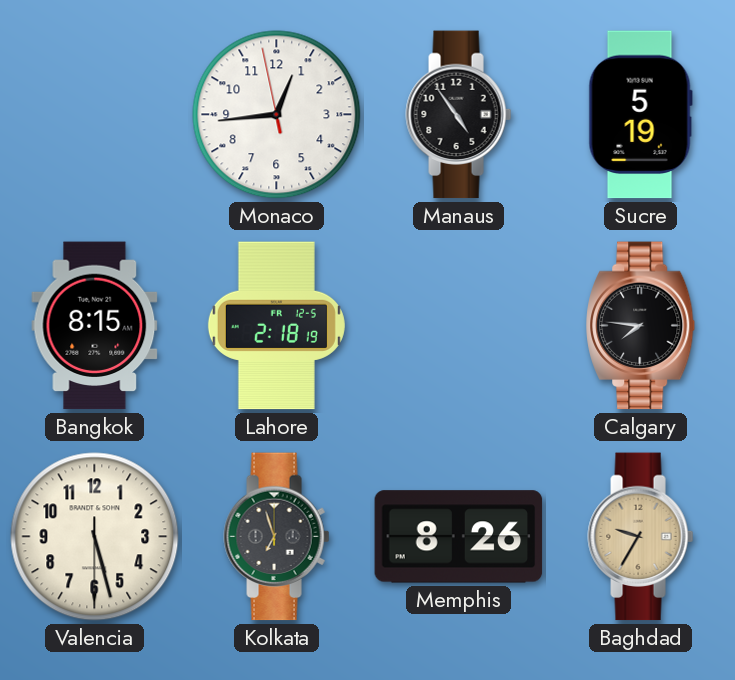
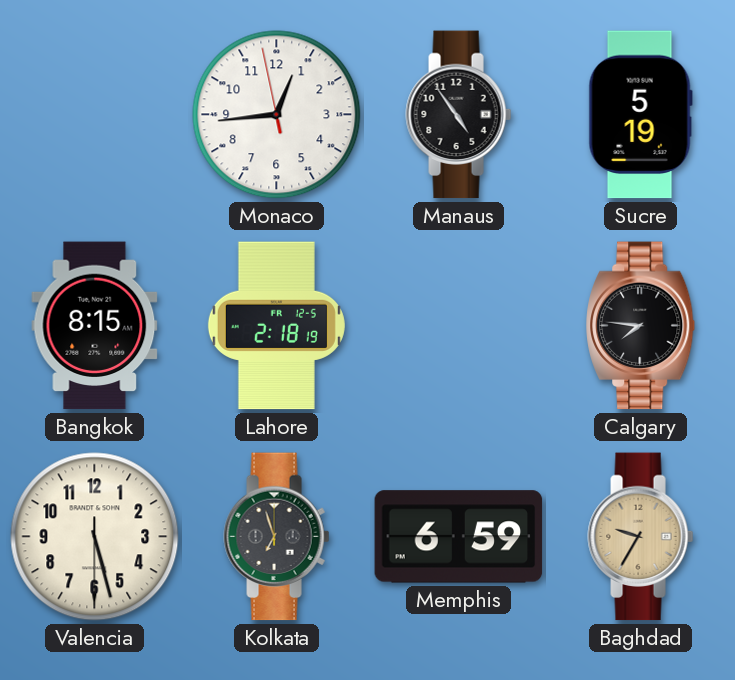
Memphis: 8:26 -> 6:59
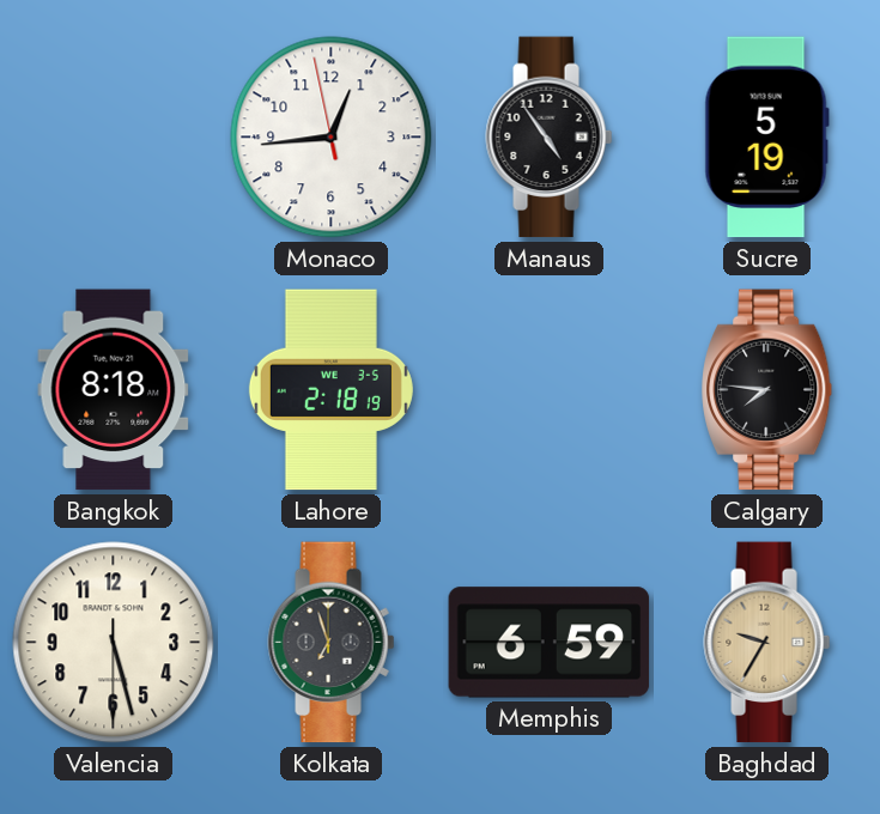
Bangkok: 8:15 -> 8:18
Lahore date: FR 12-5 -> WE 3-5
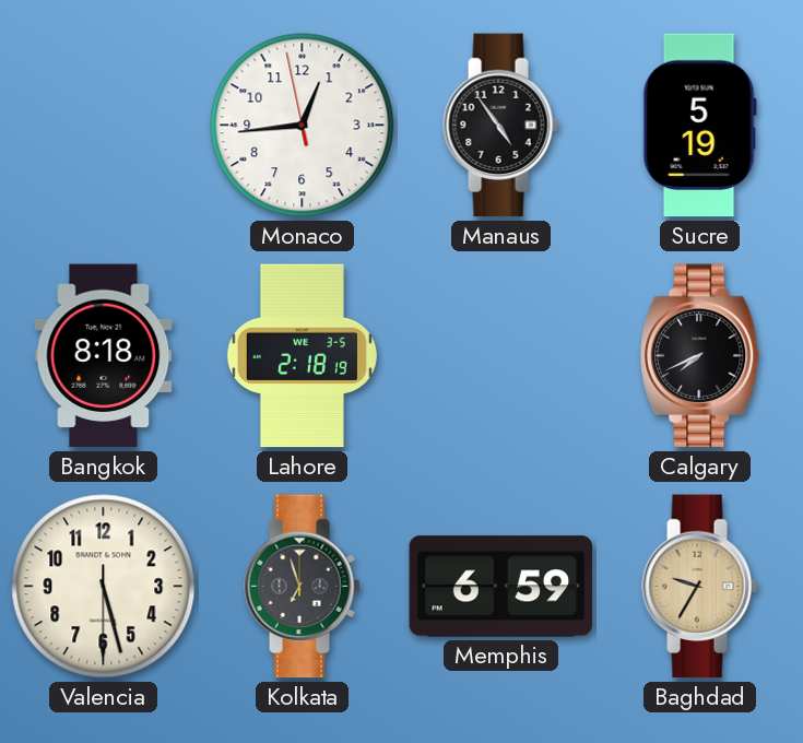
Calgary: 7:46 -> 7:41
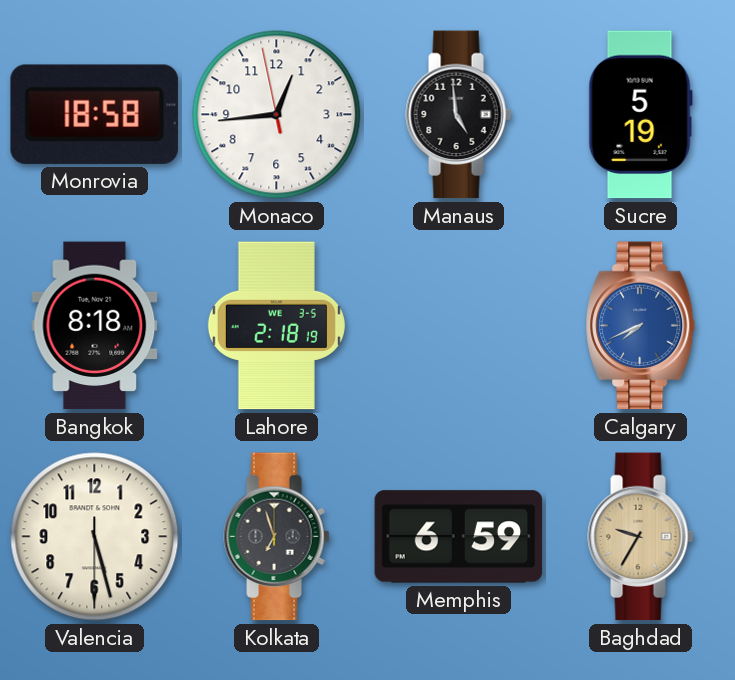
Monrovia: none -> 18:58
Manaus: 4:54 -> 4:59
Calgary dial: black -> blue
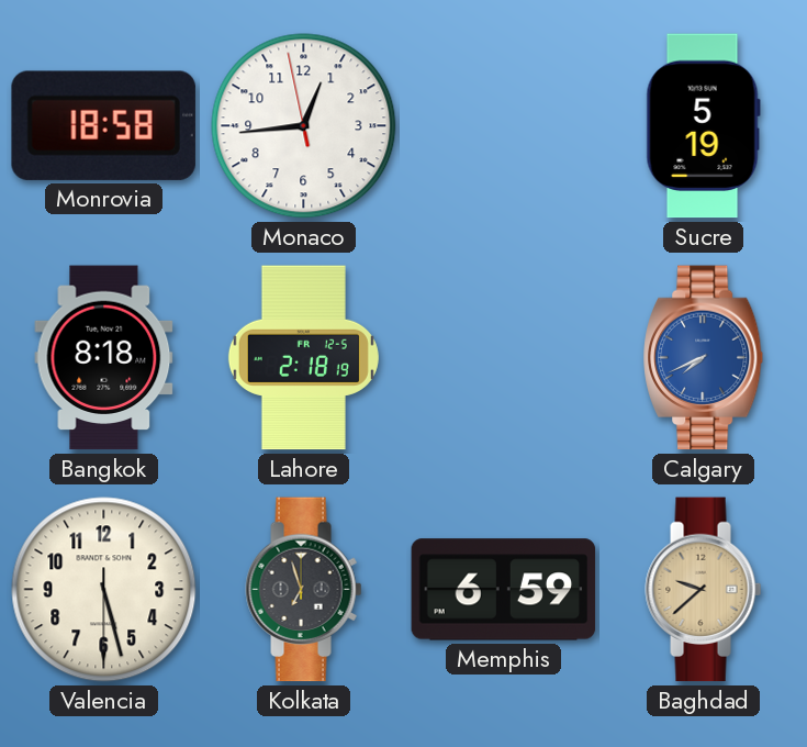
Manaus: 4:59 -> none
Lahore date: WE 3-5 -> FR 12-5
Baghdad: 9:35 -> 9:38
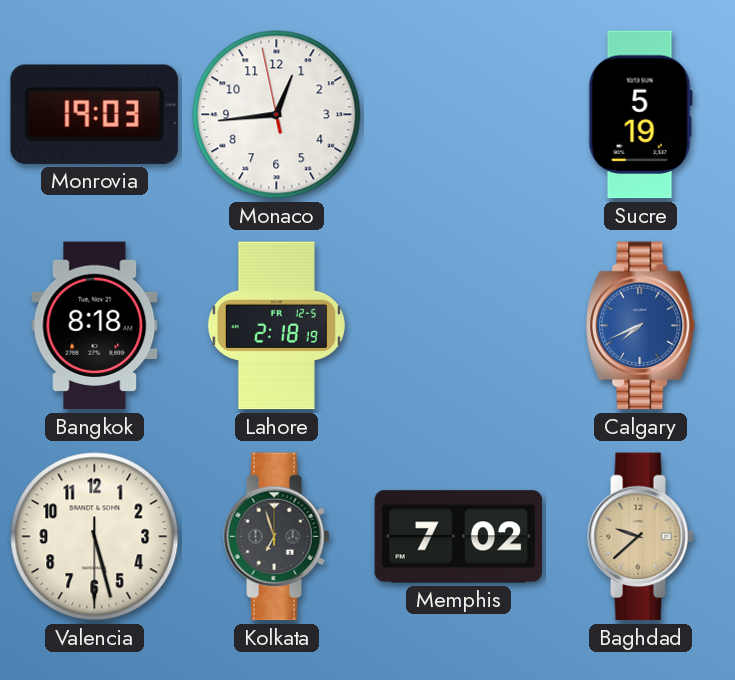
Monrovia: 18:58 -> 19:03
Memphis: 6:59 -> 7:02
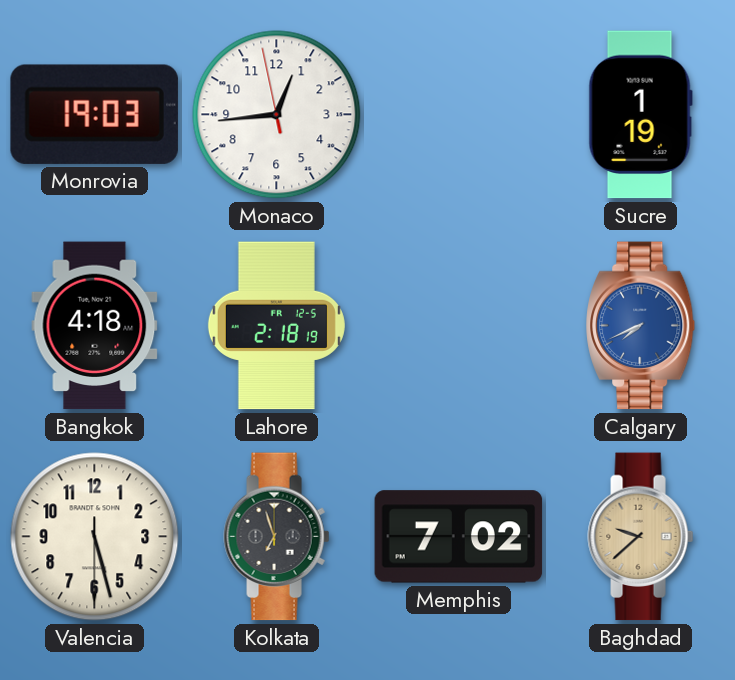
Sucre: 5:19 -> 1:19
Bangkok: 8:18 -> 4:18
